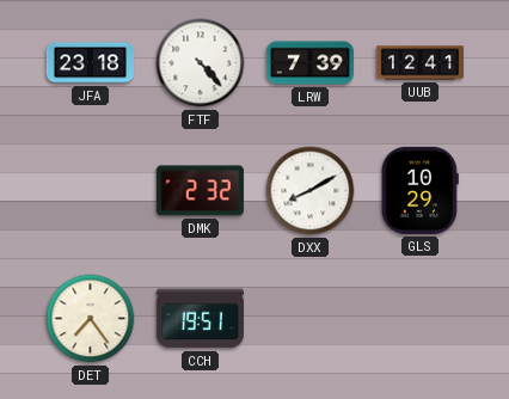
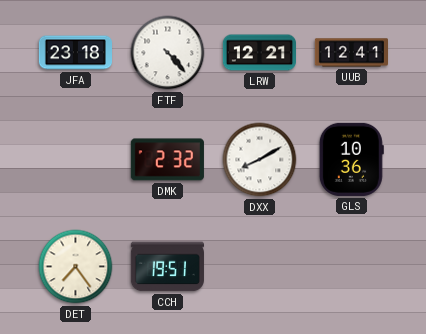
LRW: 7:39 -> 12:21
GLS: 10:29 -> 10:36
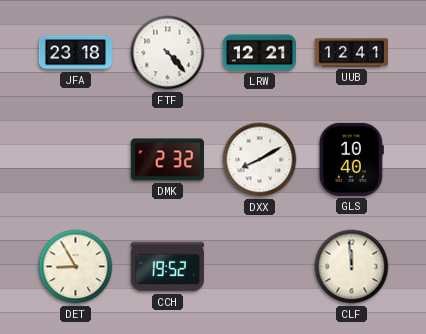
GLS: 10:36 -> 10:40
DET: 7:24 -> 8:55
CCH: 19:51 -> 19:52
CLF: none -> 11:59
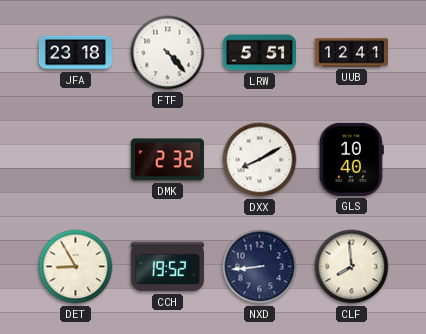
LRW: 12:21 -> 5:51
NXD: none -> 8:44
CLF: 11:59 -> 7:59
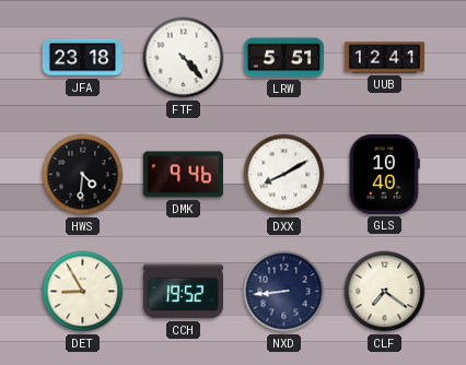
HWS: none -> 4:31
DMK: 2:32 -> 9:46
CLF: 7:59 -> 7:21
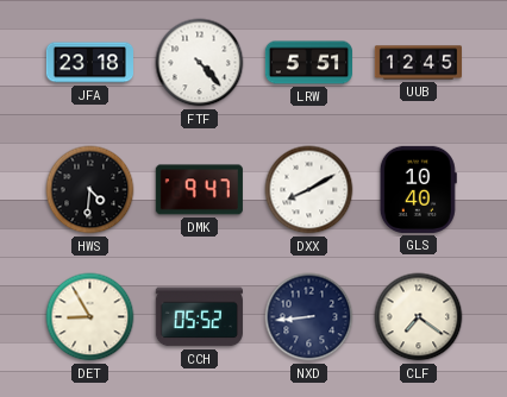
UUB: 12:41 -> 12:45
DMK: 9:46 -> 9:47
CCH: 19:52 -> 05:52
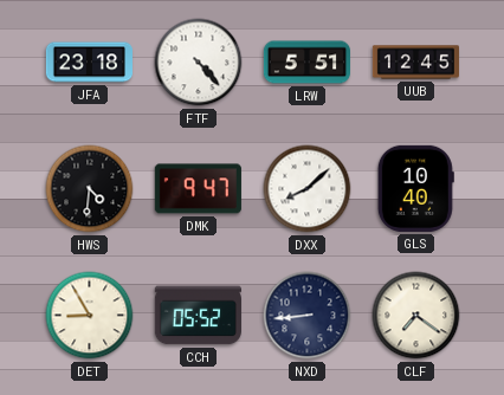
DXX: 8:10 -> 8:08
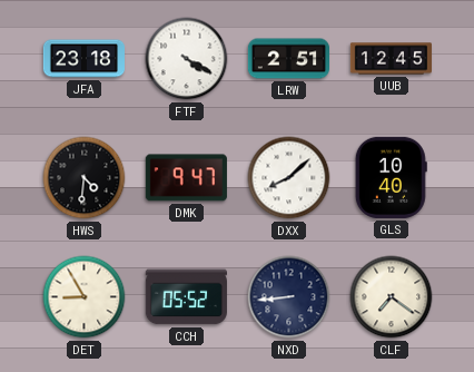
FTF: 4:23 -> 4:20
LRW: 5:51 -> 2:51
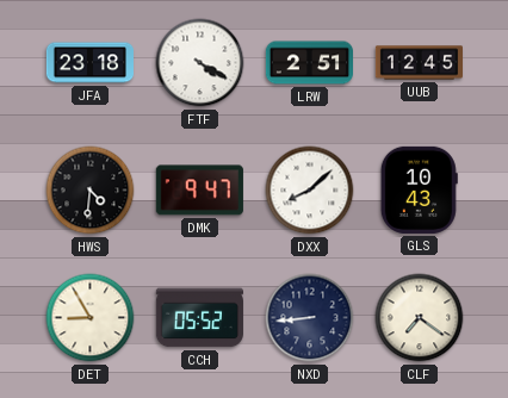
GLS: 10:40 -> 10:43
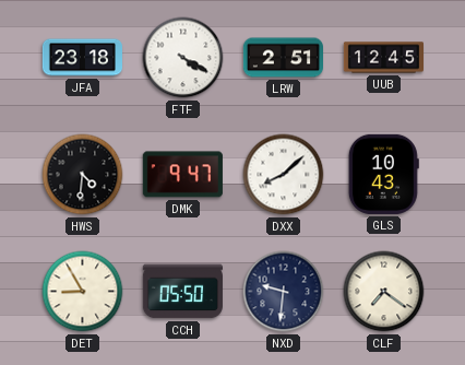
CCH: 05:52 -> 05:50
NXD: 8:44 -> 9:31
